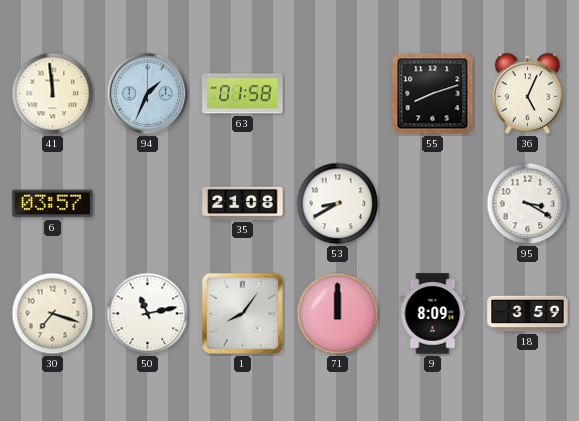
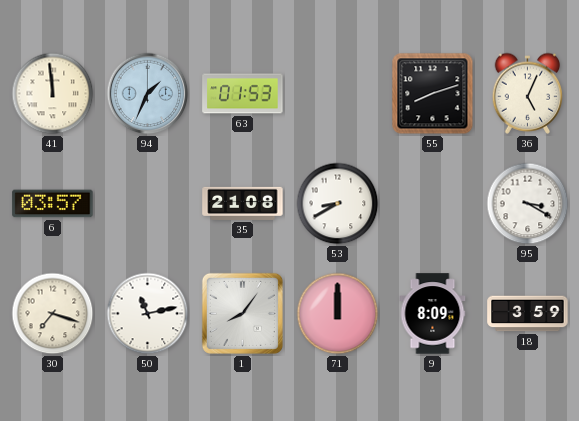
63: 01:58 -> 01:53
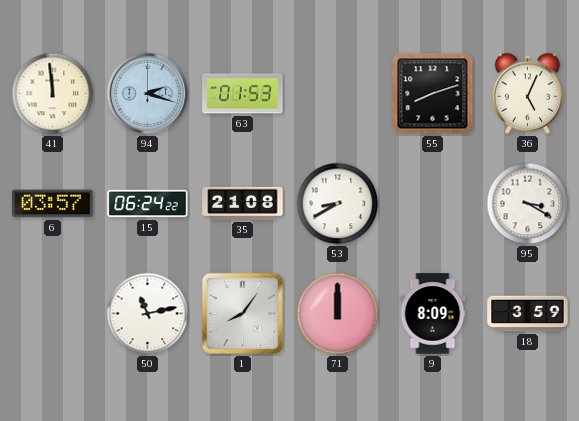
94: 1:34 -> 2:18
15: none -> 06:24
30: 7:18 -> none
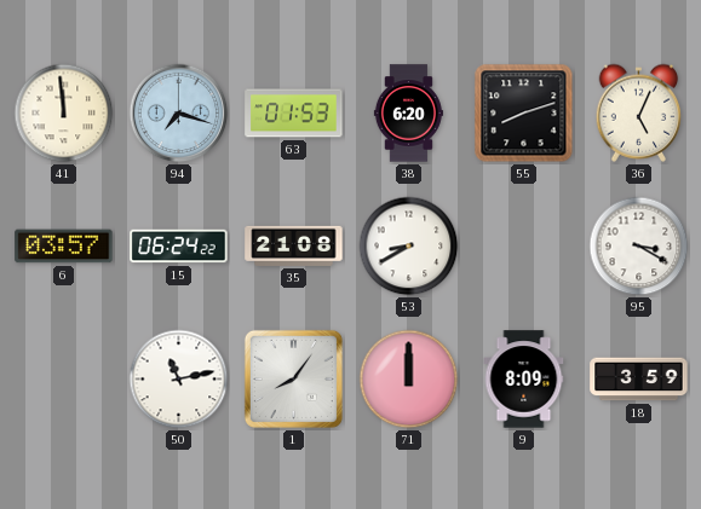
94: 2:18 -> 7:18
38: none -> 6:20
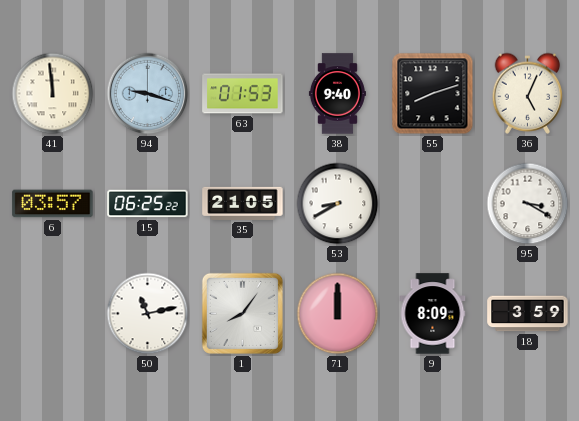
94: 7:18 -> 9:18
38: 6:20 -> 9:40
15: 06:24 -> 06:25
35: 21:08 -> 21:05
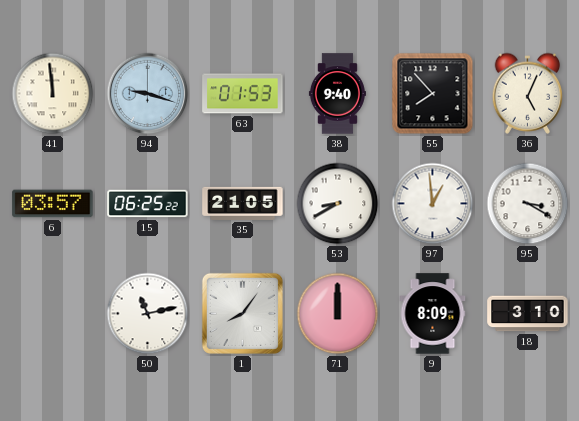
55: 8:12 -> 7:53
97: none -> 12:59
18: 3:59 -> 3:10
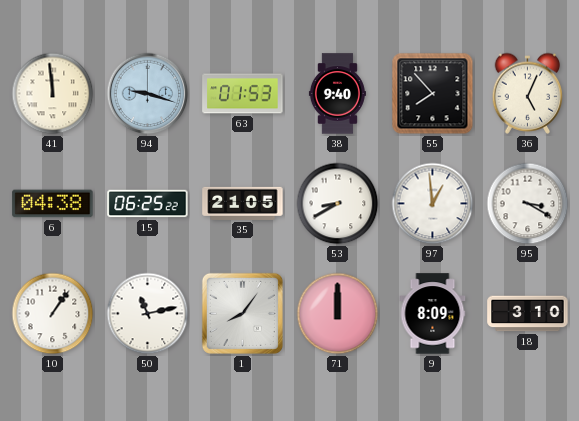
6: 03:57 -> 04:38
10: none -> 1:06
